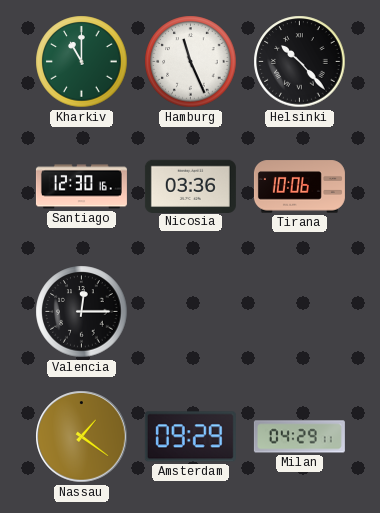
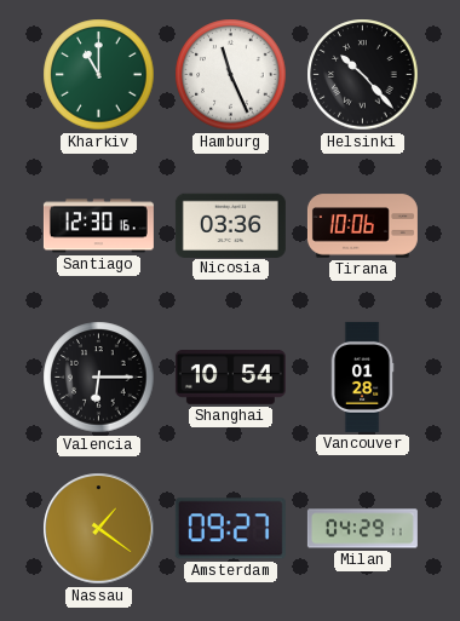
Valencia: 12:15 -> 6:15
Shanghai: none -> 10:54
Vancouver: none -> 01:28
Amsterdam: 09:29 -> 09:27
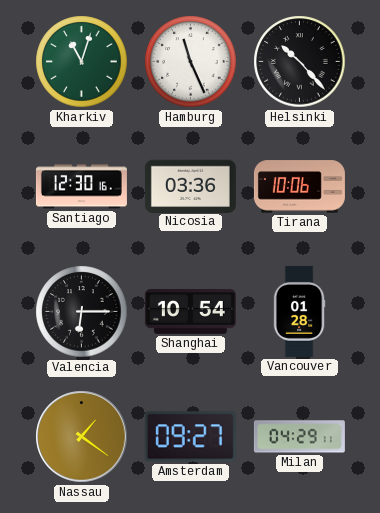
Kharkiv: 11:00 -> 11:03
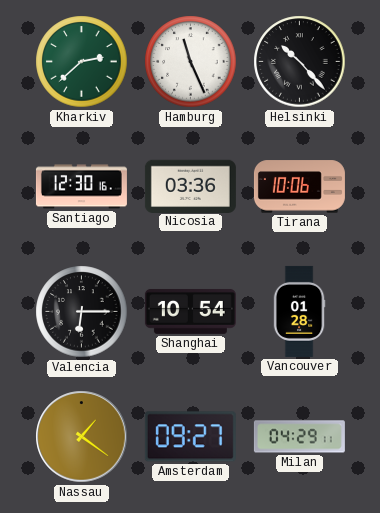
Kharkiv: 11:03 -> 2:38
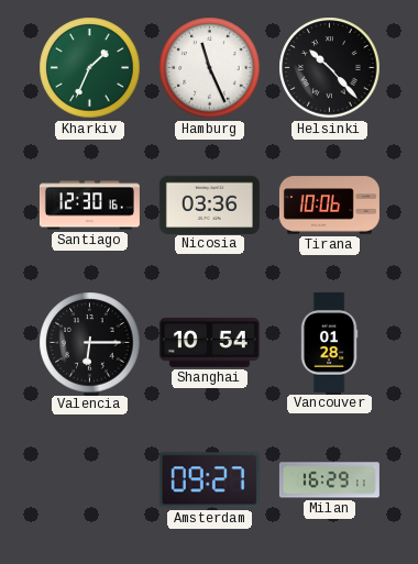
Kharkiv: 2:38 -> 1:34
Nassau: 1:21 -> none
Milan: 04:29 -> 16:29
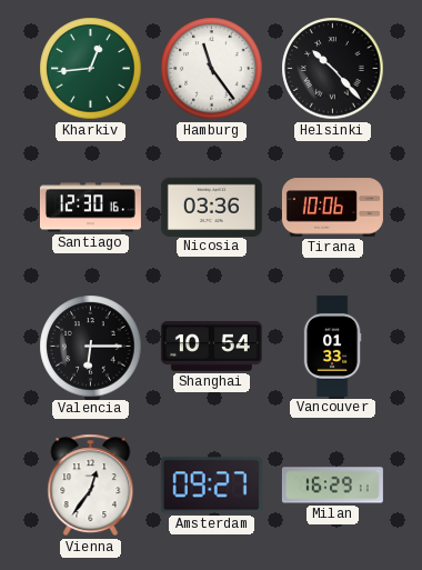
Kharkiv: 1:34 -> 12:44
Hamburg: 11:26 -> 11:24
Vancouver: 01:28 -> 01:33
Vienna: none -> 12:36
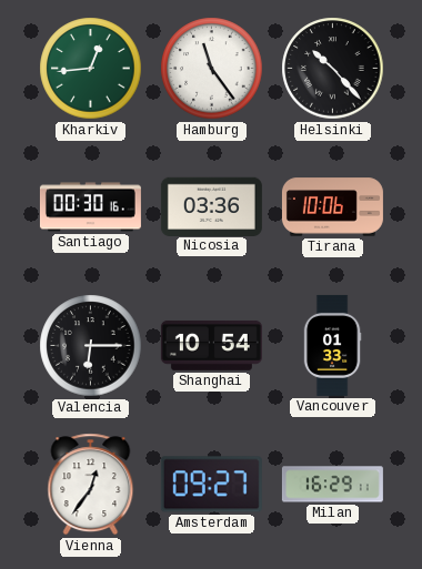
Santiago: 12:30 -> 00:30
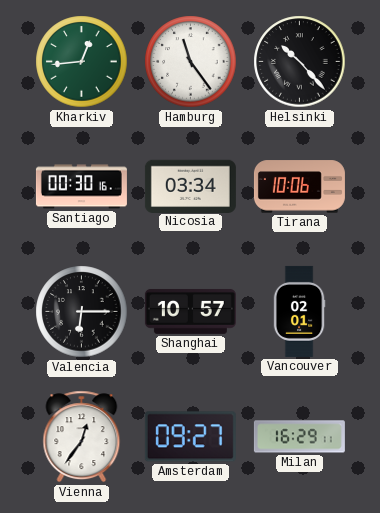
Nicosia: 03:36 -> 03:34
Shanghai: 10:54 -> 10:57
Vancouver: 01:33 -> 02:01
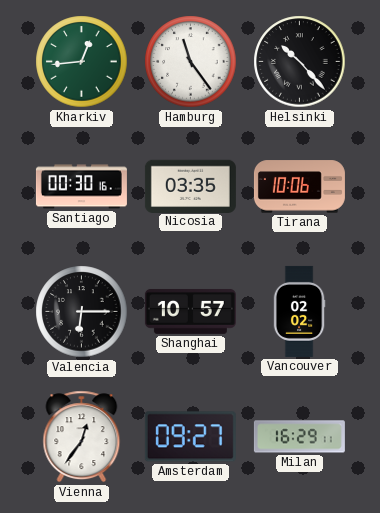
Nicosia: 03:34 -> 03:35
Vancouver: 02:01 -> 02:02
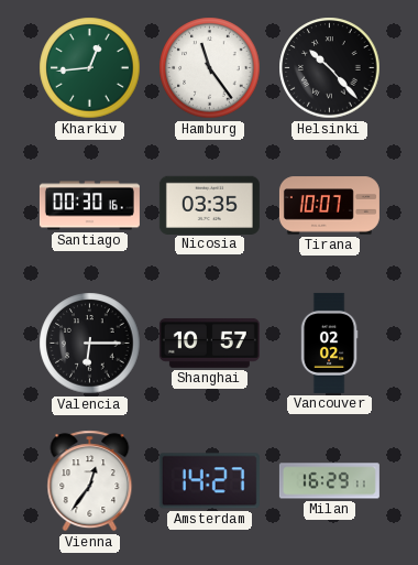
Tirana: 10:06 -> 10:07
Amsterdam: 09:27 -> 14:27
